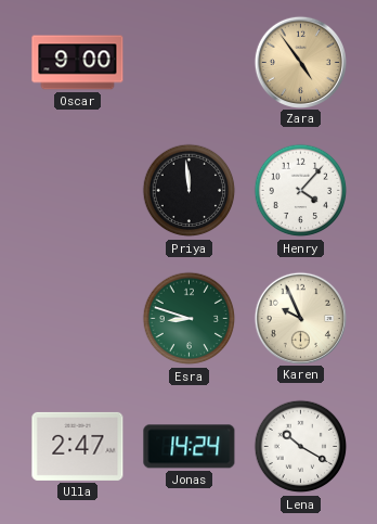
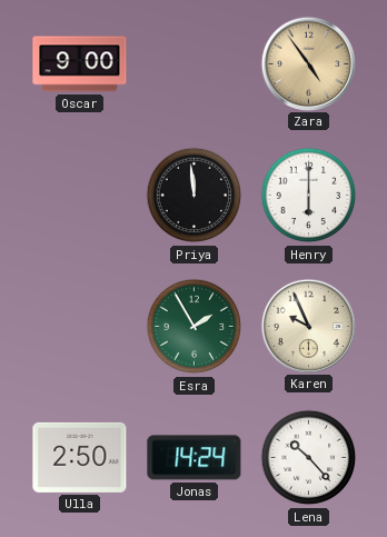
Henry: 4:07 -> 6:00
Esra: 8:48 -> 1:55
Ulla: 2:47 -> 2:50
Lena: 10:20 -> 10:23
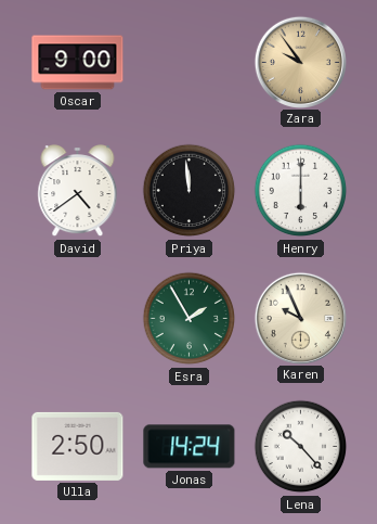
Zara: 4:54 -> 9:54
David: none -> 4:39
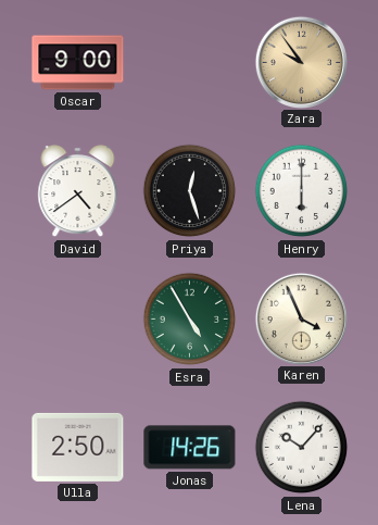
Priya: 11:59 -> 12:27
Esra: 1:55 -> 4:55
Karen: 9:56 -> 3:56
Jonas: 14:24 -> 14:26
Lena: 10:23 -> 10:07
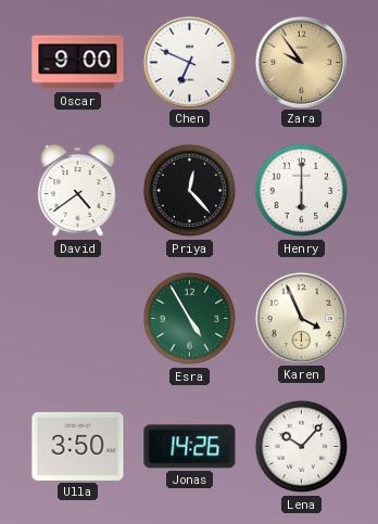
Chen: none -> 6:49
Priya: 12:27 -> 12:23
Ulla: 2:50 -> 3:50
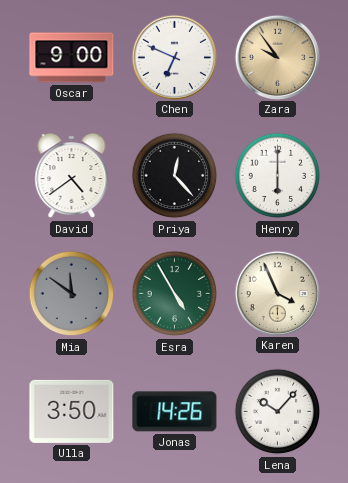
Mia: none -> 11:51
